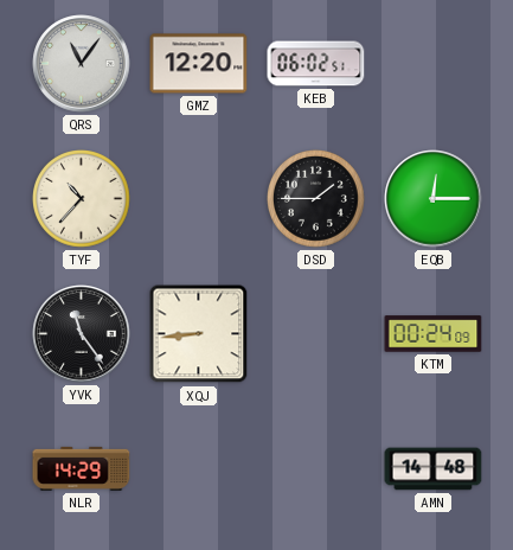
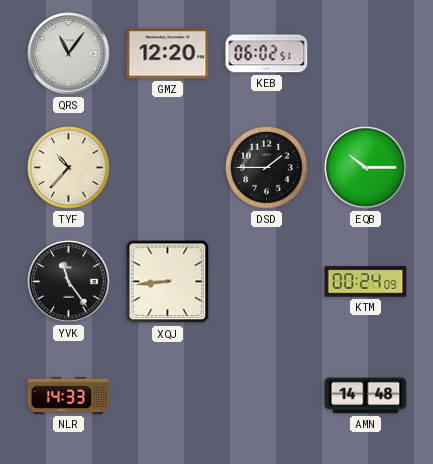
EQB: 12:15 -> 10:15
NLR: 14:29 -> 14:33
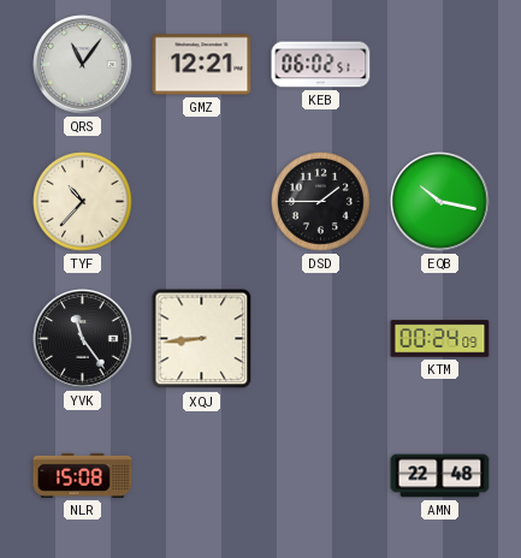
GMZ: 12:20 -> 12:21
EQB: 10:15 -> 10:17
NLR: 14:33 -> 15:08
AMN: 14:48 -> 22:48
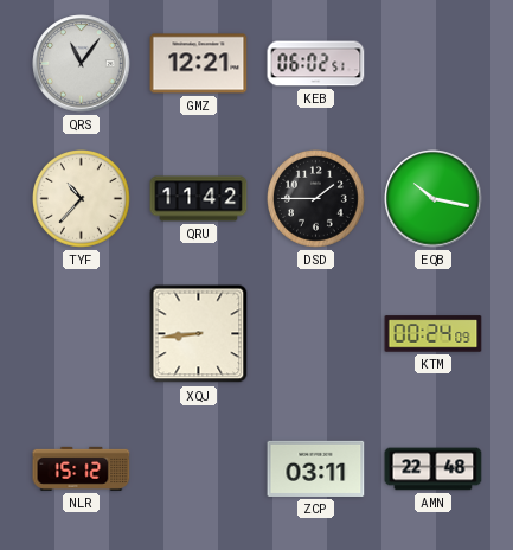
QRU: none -> 11:42
YVK: 11:24 -> none
NLR: 15:08 -> 15:12
ZCP: none -> 03:11
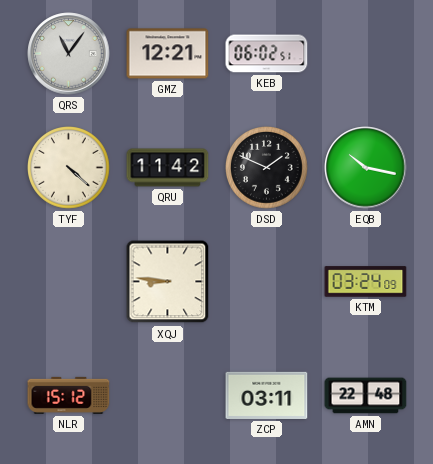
TYF: 10:37 -> 4:22
DSD: 1:45 -> 1:49
XQJ: 8:44 -> 8:46
KTM: 00:24 -> 03:24
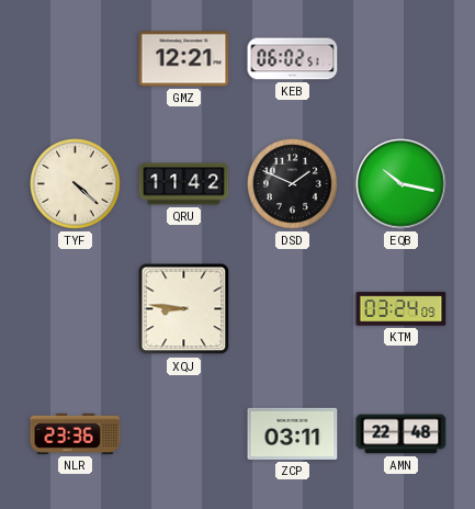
QRS: 11:06 -> none
NLR: 15:12 -> 23:36
